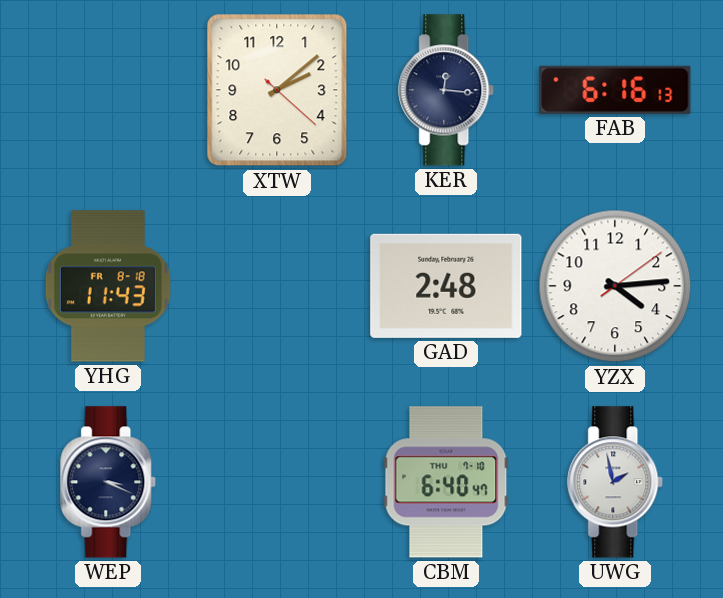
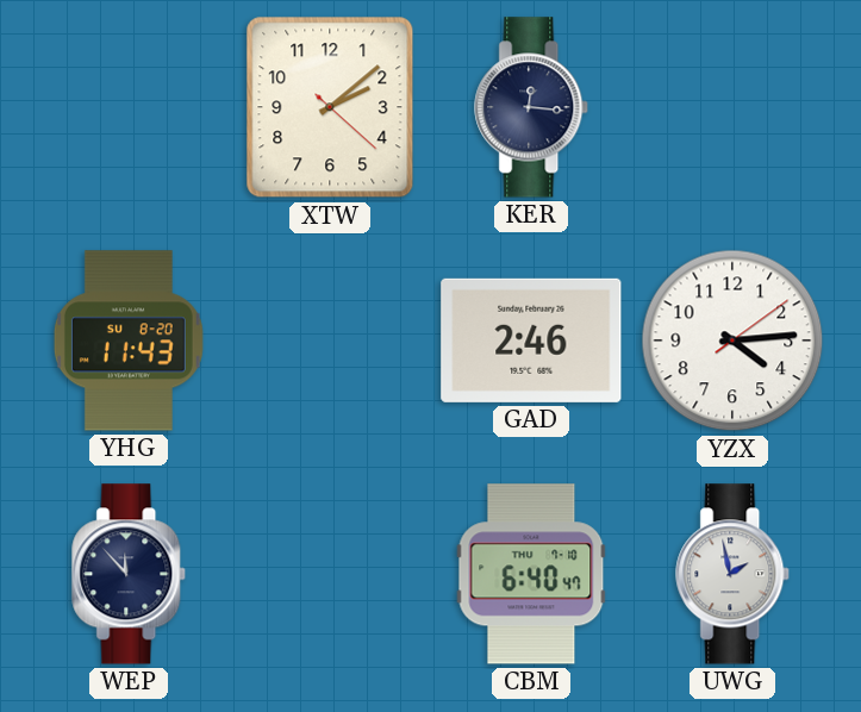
FAB: 6:16 -> none
YHG date: FR 8-18 -> SU 8-20
GAD: 2:48 -> 2:46
WEP: 3:19 -> 11:53
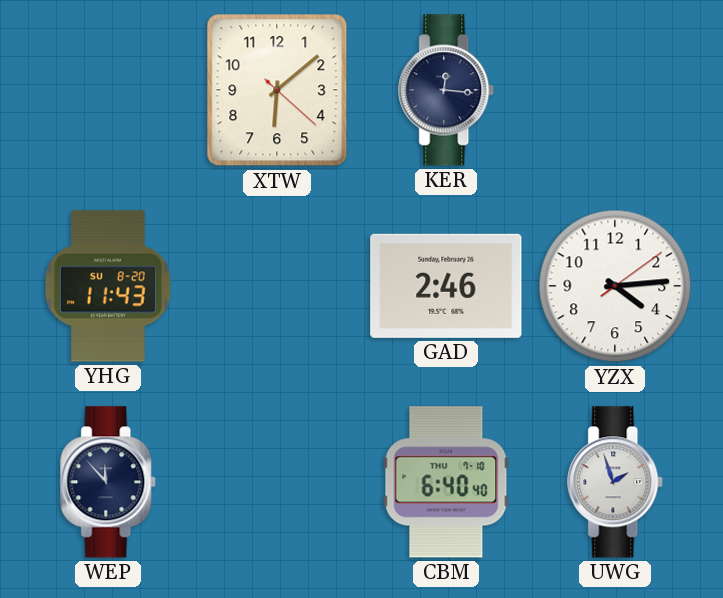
XTW: 2:08 -> 6:08
CBM: 6:40:47 -> 6:40:40
UWG: 1:58 -> 1:57
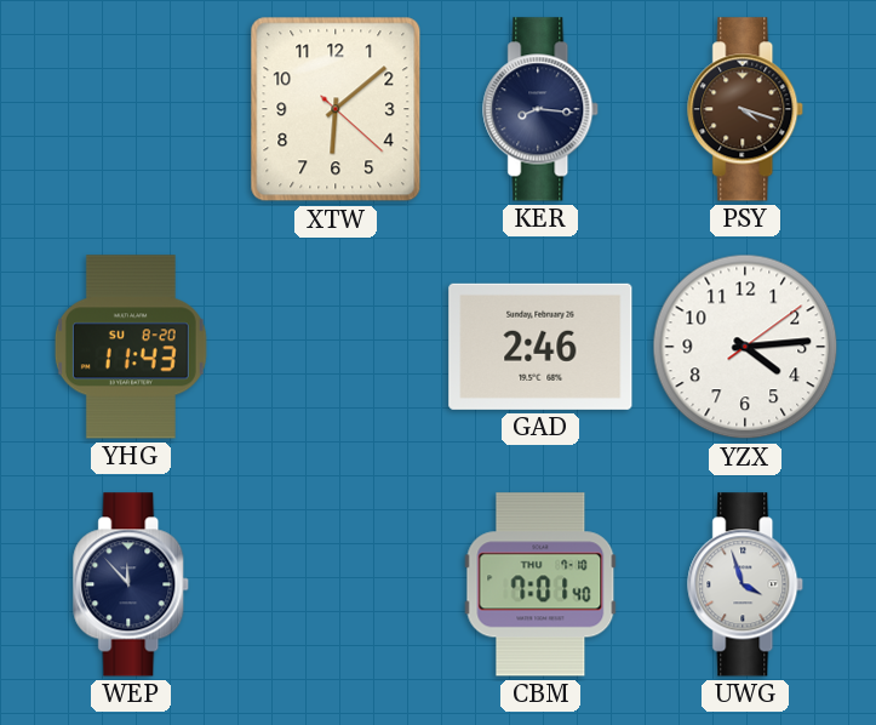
KER: 12:16 -> 8:16
PSY: none -> 4:18
CBM: 6:40 -> 7:01
UWG: 1:57 -> 3:57
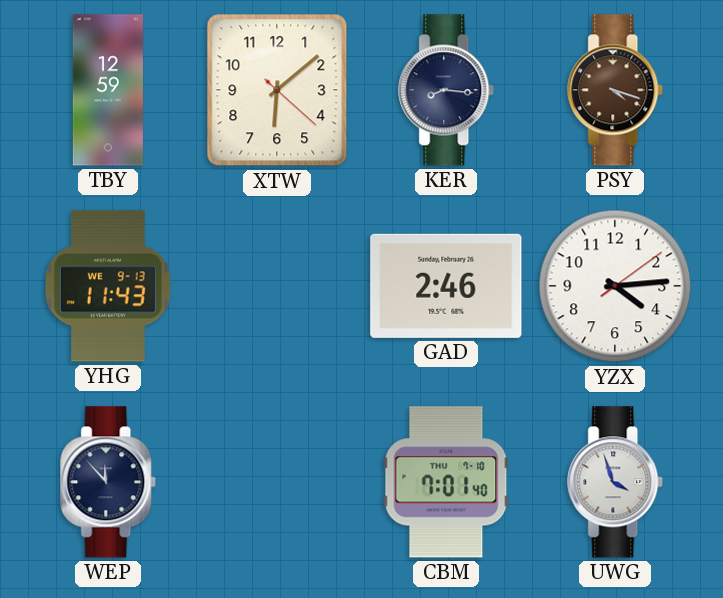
TBY: none -> 12:59
YHG date: SU 8-20 -> WE 9-13
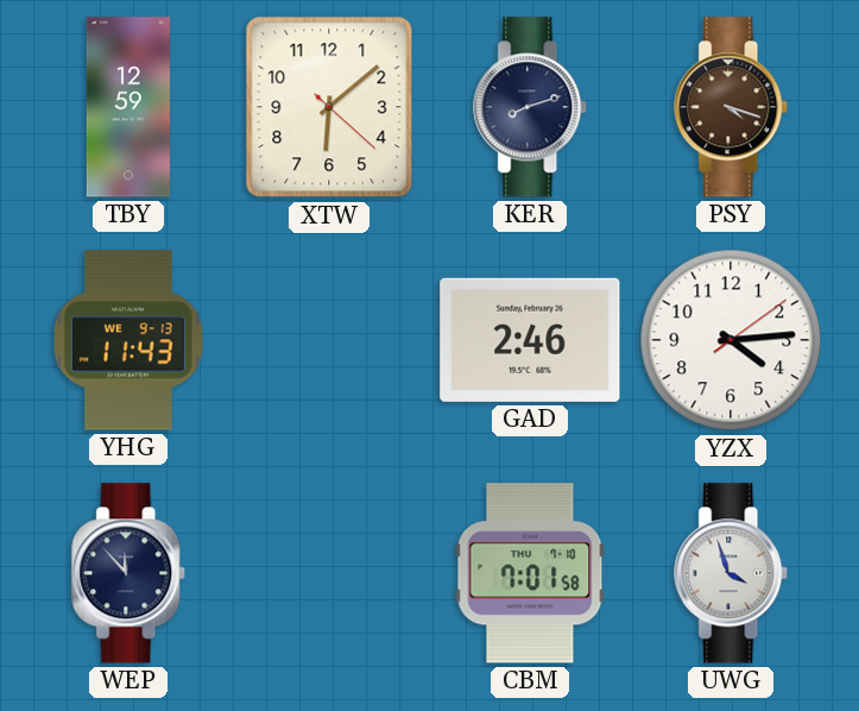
KER: 8:16 -> 8:12
CBM: 7:01:40 -> 7:01:58
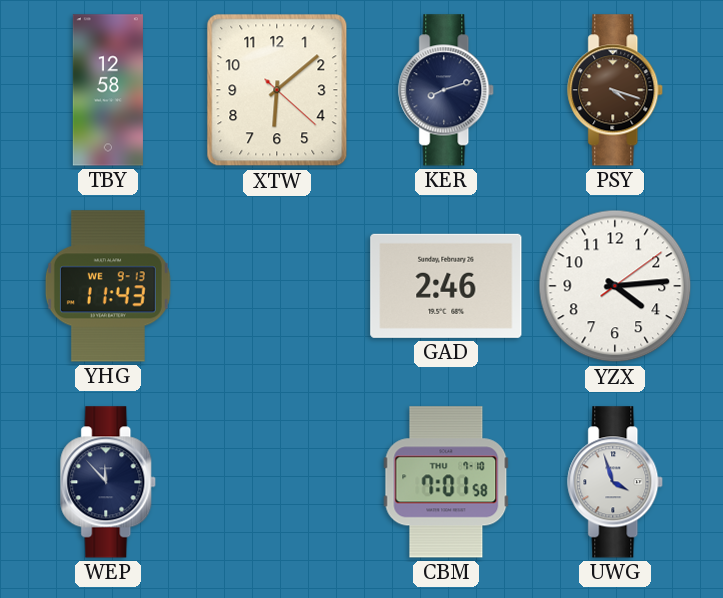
TBY: 12:59 -> 12:58
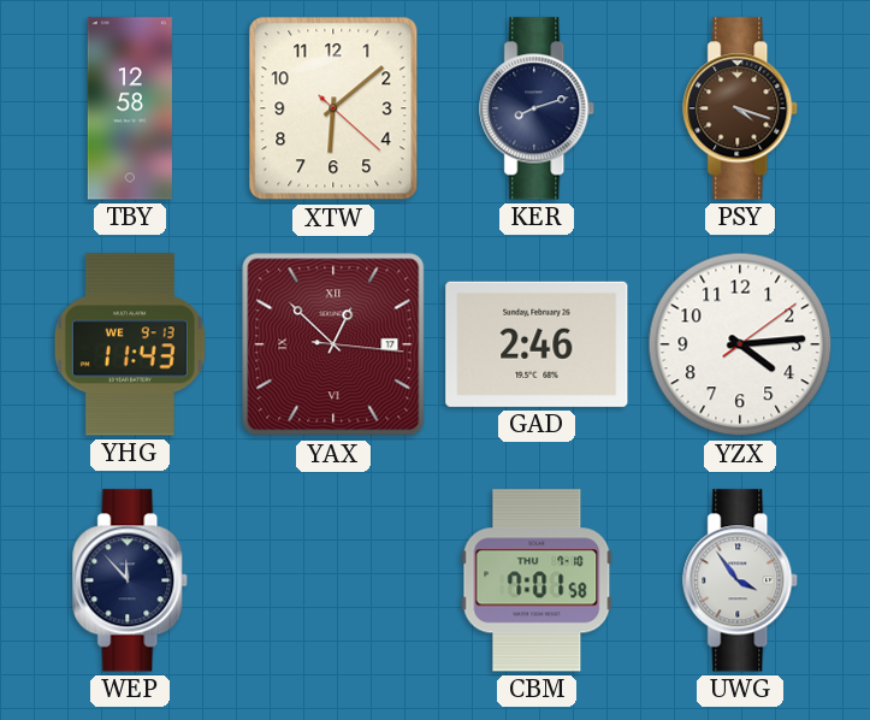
YAX: none -> 12:52
UWG: 3:57 -> 3:54
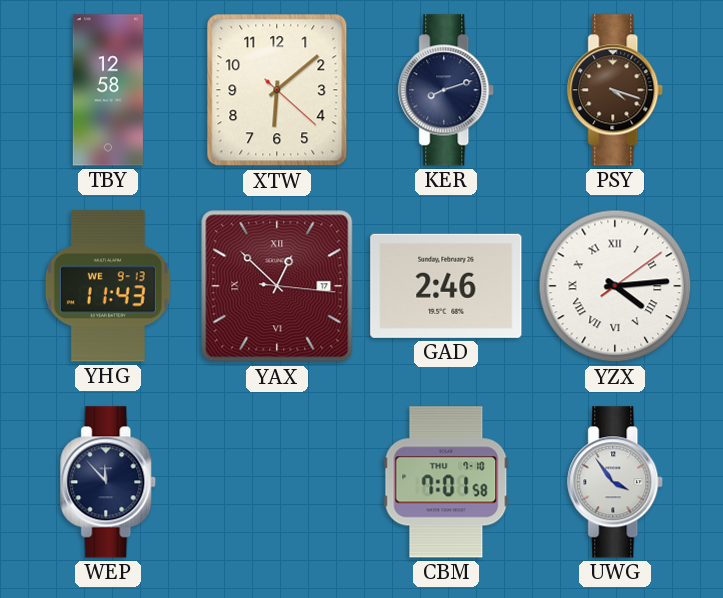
YZX numerals: Arabic -> Roman
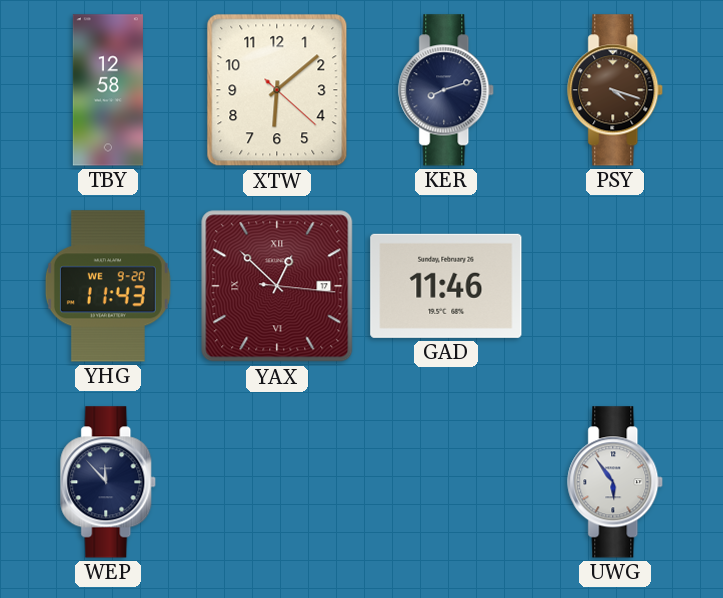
YHG date: WE 9-13 -> WE 9-20
GAD: 2:46 -> 11:46
YZX: 4:14 -> none
CBM: 7:01 -> none
UWG: 3:54 -> 5:54
